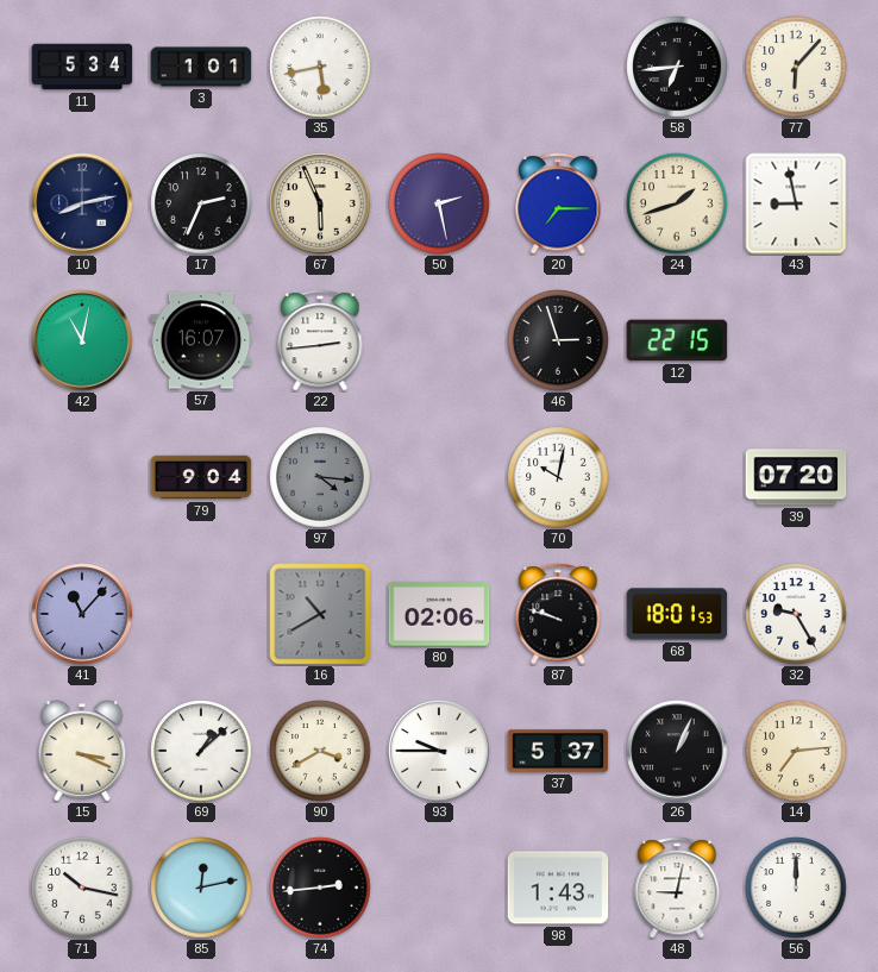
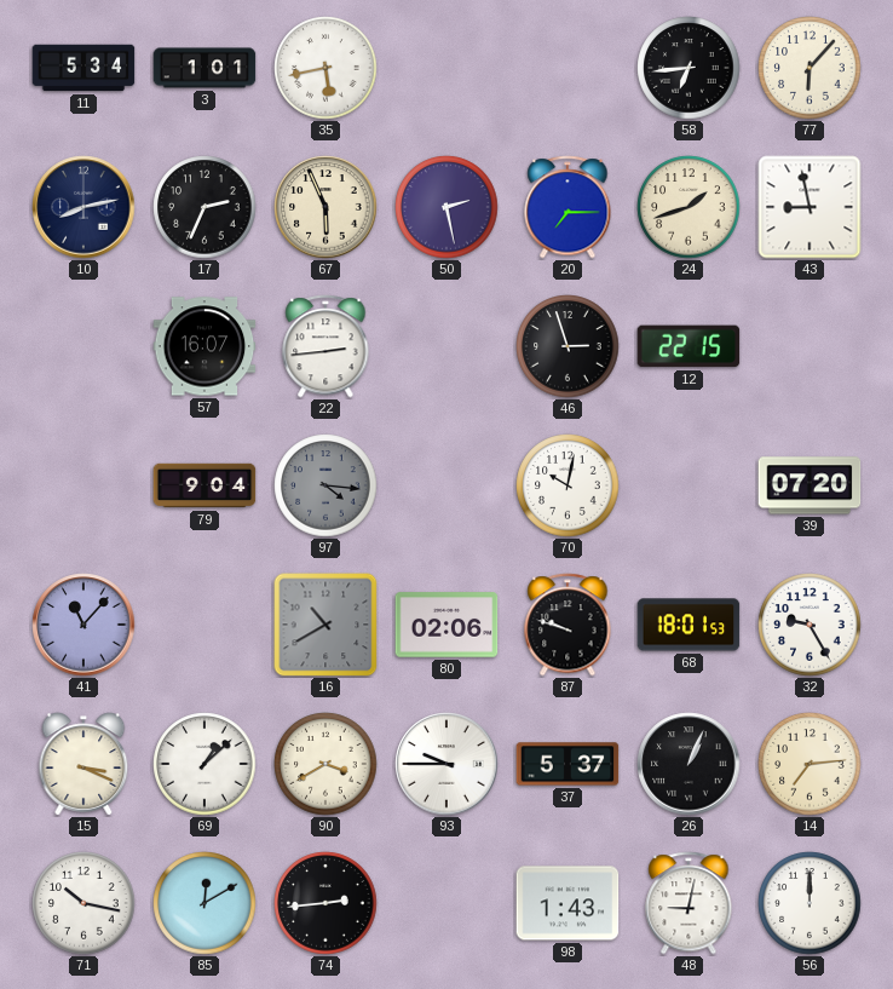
42: 11:02 -> none
85: 12:13 -> 12:10
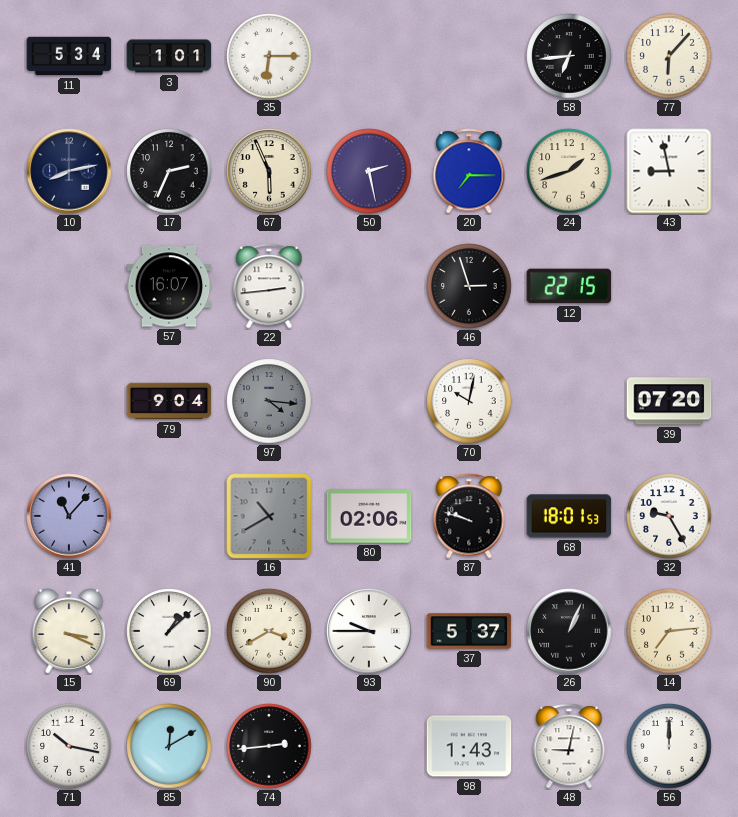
35: 5:43 -> 6:15
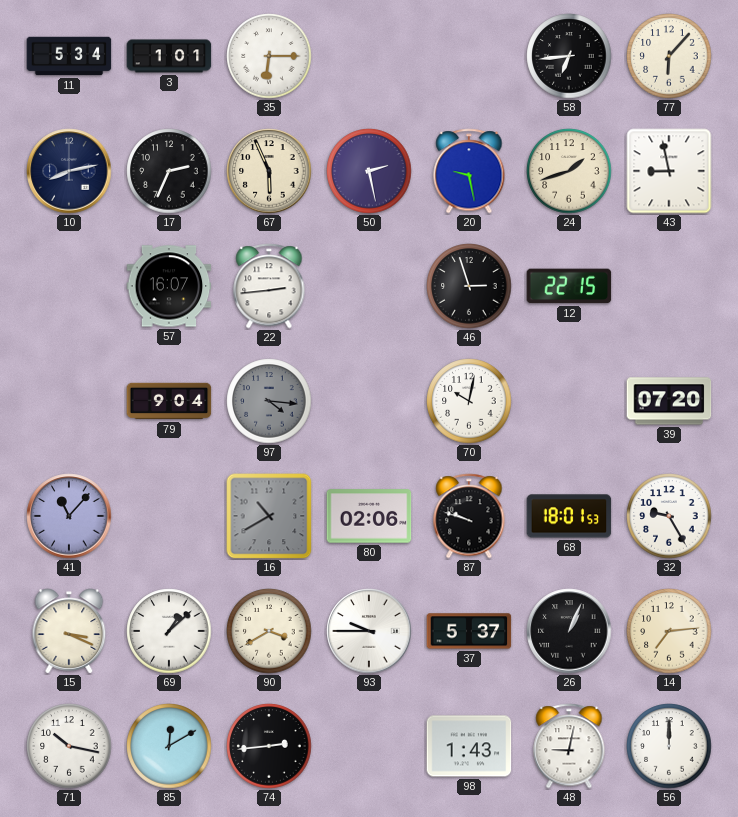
20: 7:15 -> 9:28
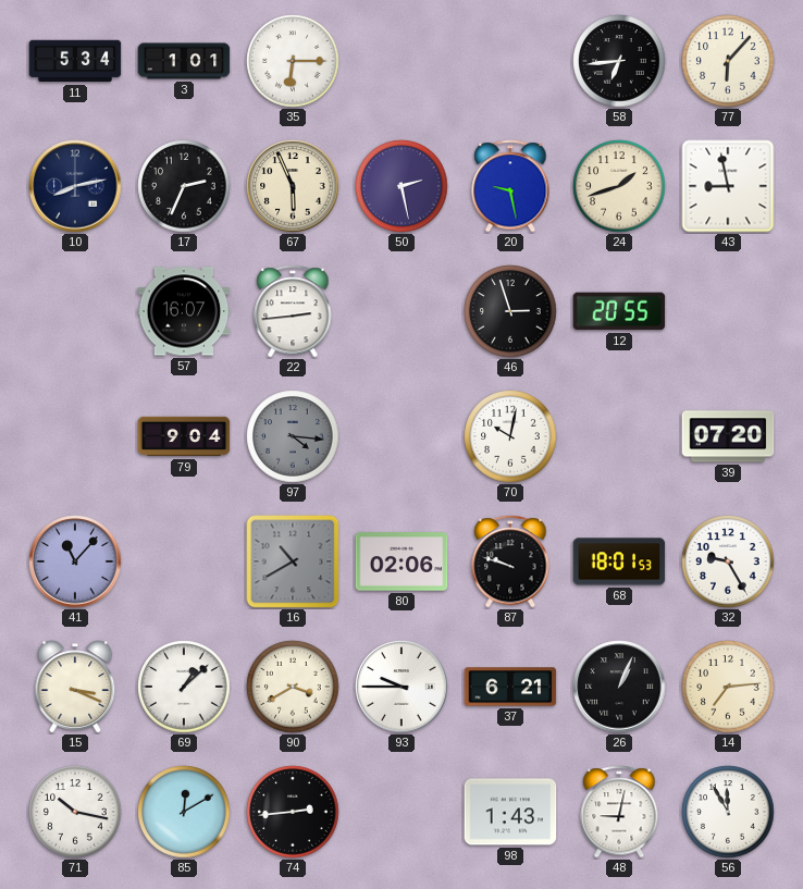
12: 22:15 -> 20:55
37: 5:37 -> 6:21
56: 12:00 -> 11:55
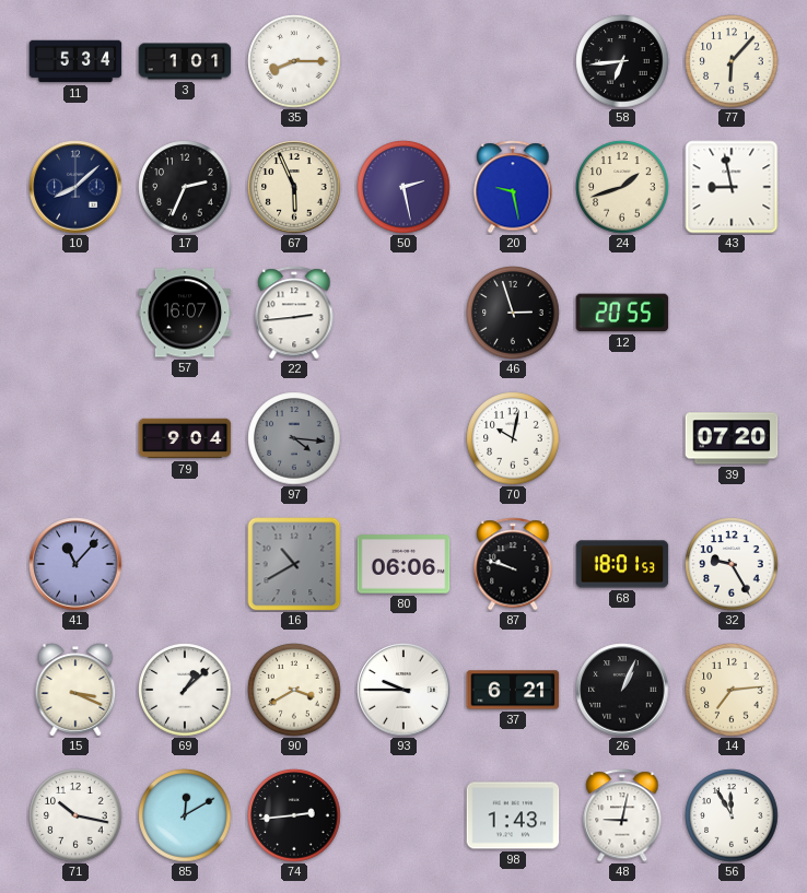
35: 6:15 -> 8:15
10: 8:13 -> 8:08
80: 02:06 -> 06:06
